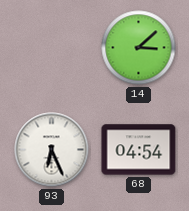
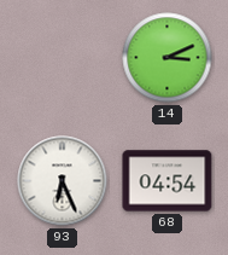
14: 3:08 -> 3:11
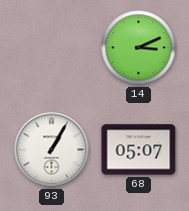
93: 6:26 -> 1:05
68: 04:54 -> 05:07
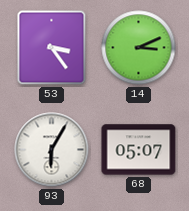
53: none -> 3:24
93: 1:05 -> 6:05
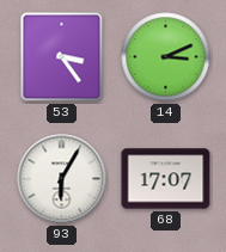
68: 05:07 -> 17:07
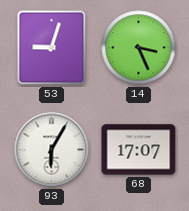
53: 3:24 -> 9:03
14: 3:11 -> 3:26
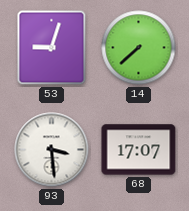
14: 3:26 -> 7:38
93: 6:05 -> 3:29
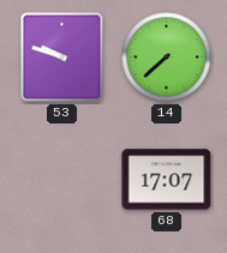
53: 9:03 -> 9:48
93: 3:29 -> none
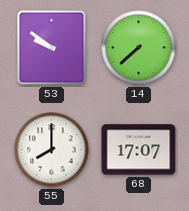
53: 9:48 -> 9:51
55: none -> 8:00
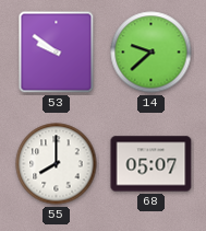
14: 7:38 -> 9:38
68: 17:07 -> 05:07
